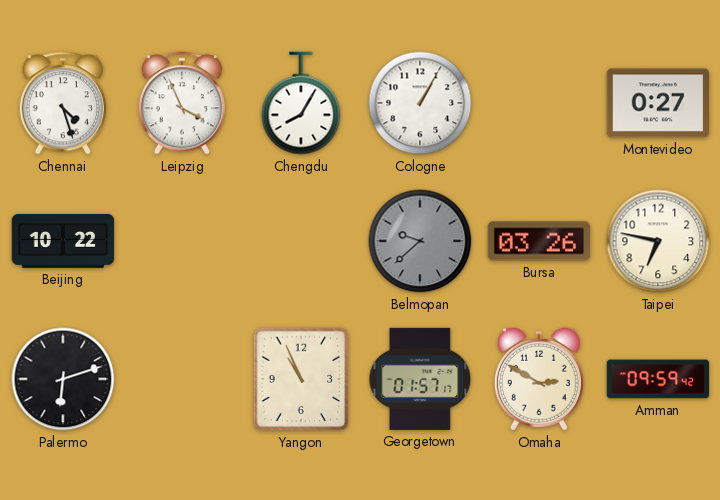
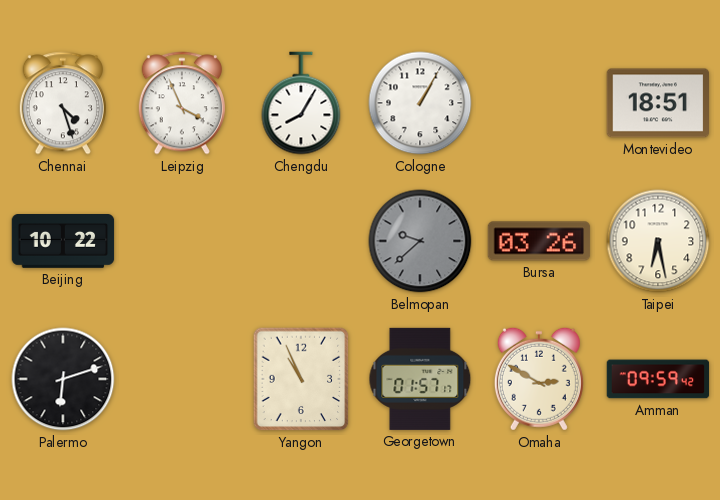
Montevideo: 0:27 -> 18:51
Taipei: 6:47 -> 6:28
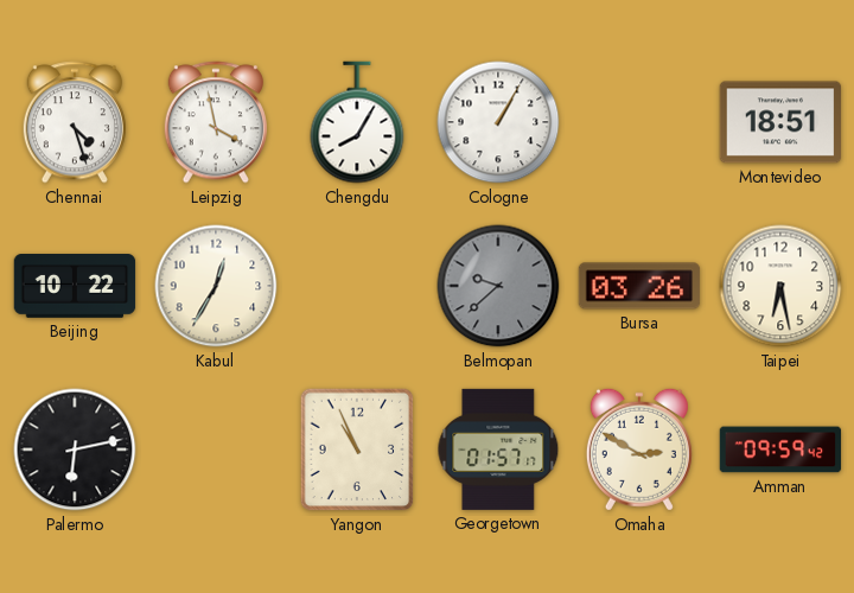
Leipzig: 3:56 -> 3:58
Kabul: none -> 12:35
Palermo: 6:12 -> 6:13
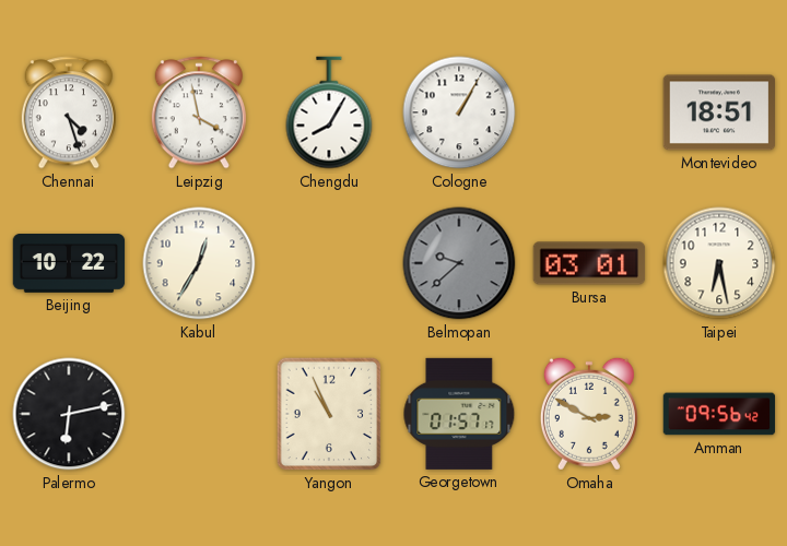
Bursa: 03:26 -> 03:01
Amman: 09:59 -> 09:56
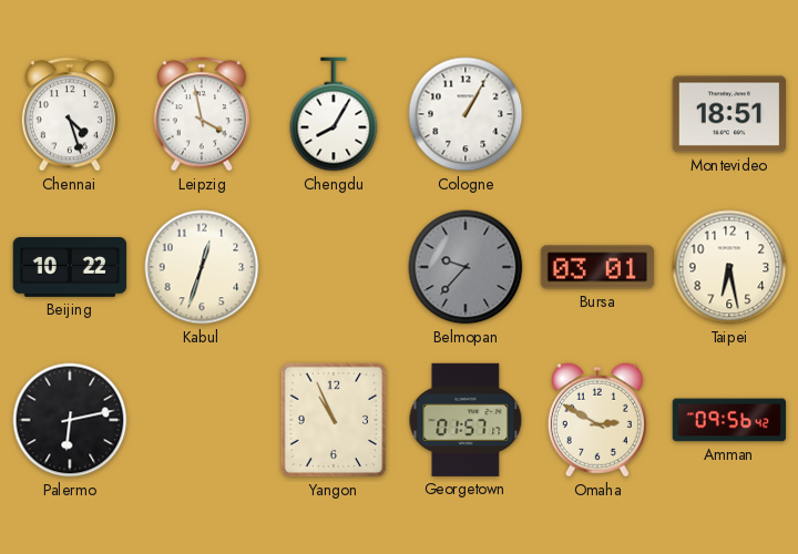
Kabul: 12:35 -> 12:33
Belmopan: 9:38 -> 9:37
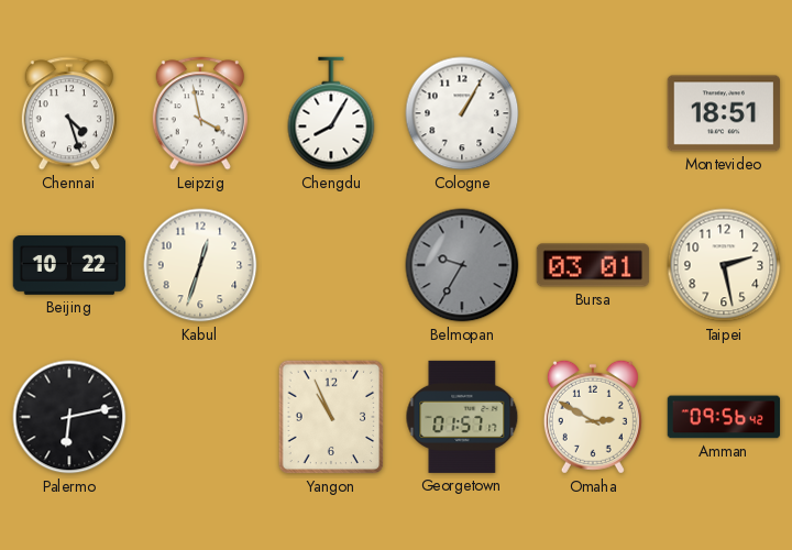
Belmopan: 9:37 -> 9:35
Taipei: 6:28 -> 2:28
